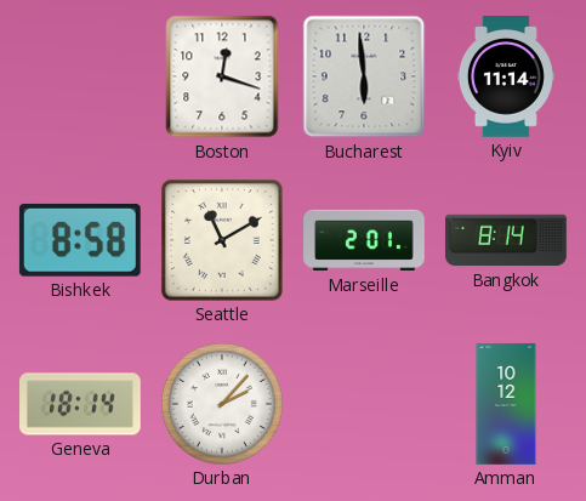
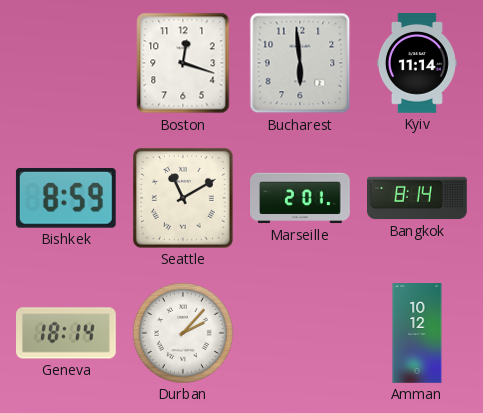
Bishkek: 8:58 -> 8:59
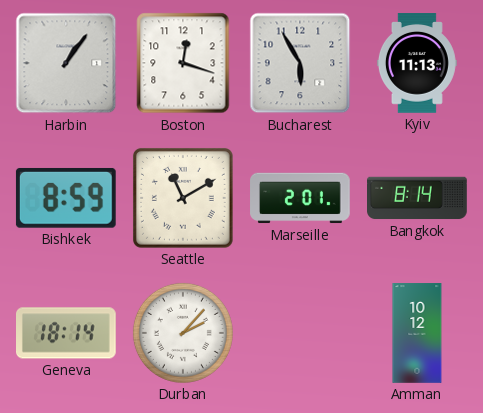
Harbin: none -> 1:06
Bucharest: 5:59 -> 5:55
Kyiv: 11:14 -> 11:13
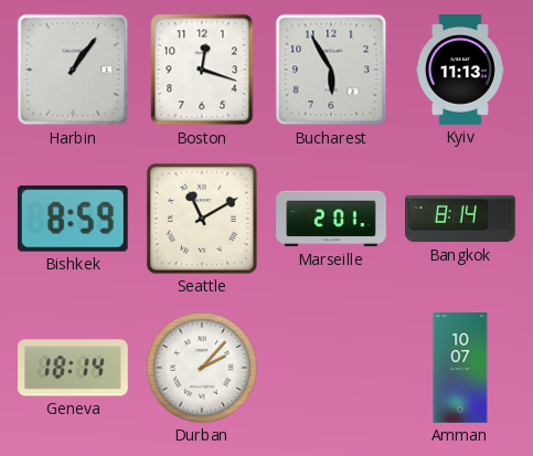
Amman: 10:12 -> 10:07
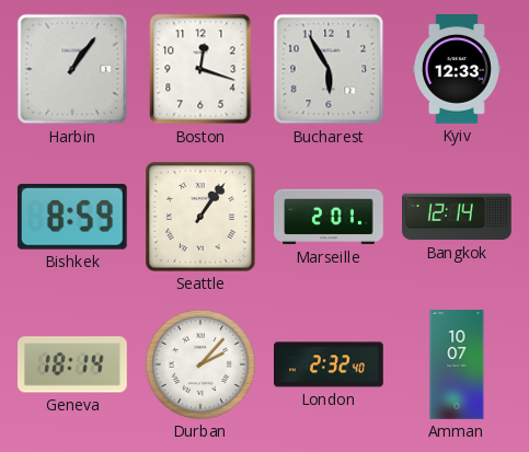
Kyiv: 11:13 -> 12:33
Seattle: 11:10 -> 1:06
Bangkok: 8:14 -> 12:14
London: none -> 2:32
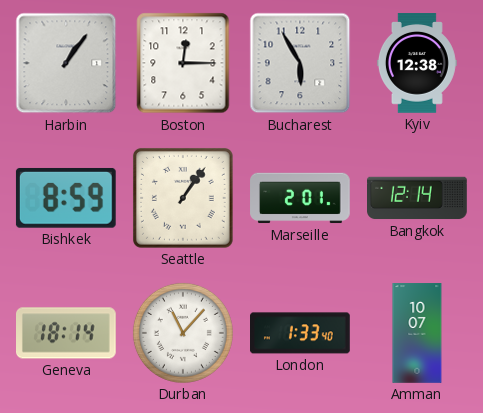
Boston: 12:18 -> 12:15
Kyiv: 12:33 -> 12:38
Durban: 2:07 -> 11:07
London: 2:32 -> 1:33
